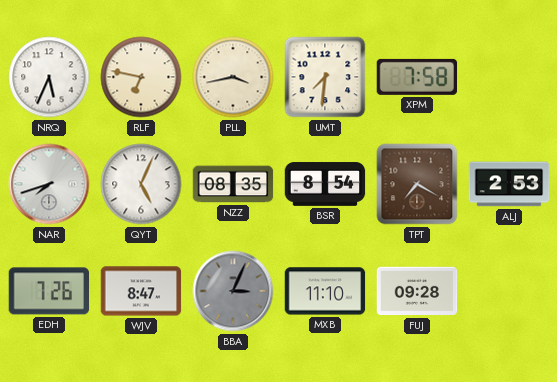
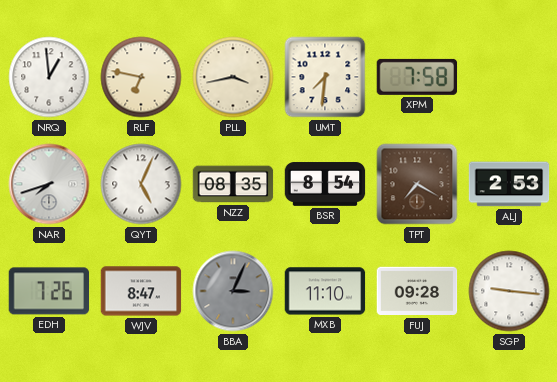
NRQ: 5:34 -> 12:59
SGP: none -> 9:16
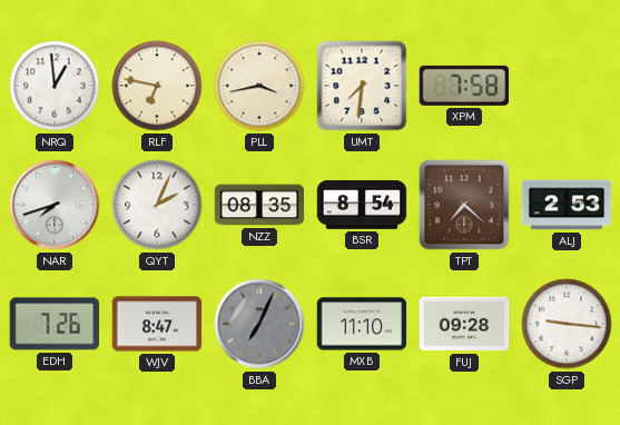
QYT: 5:04 -> 2:04
TPT: 7:20 -> 7:22
BBA: 3:04 -> 7:04
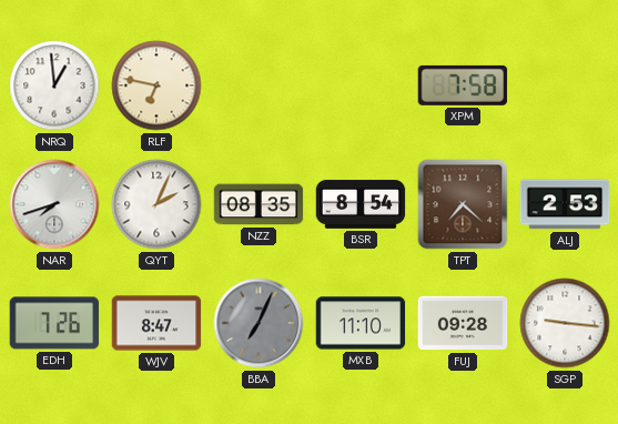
PLL: 3:43 -> none
UMT: 7:31 -> none
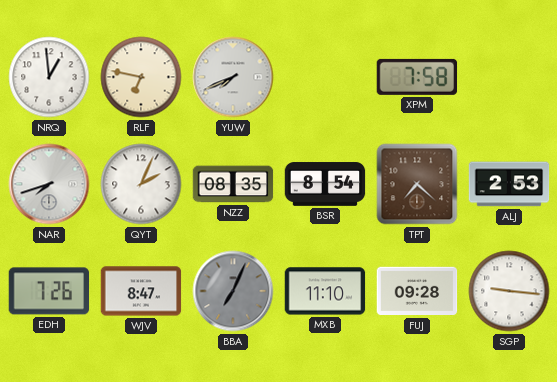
YUW: none -> 7:41
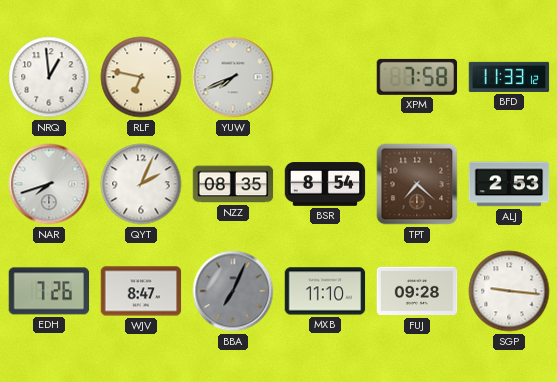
BFD: none -> 11:33
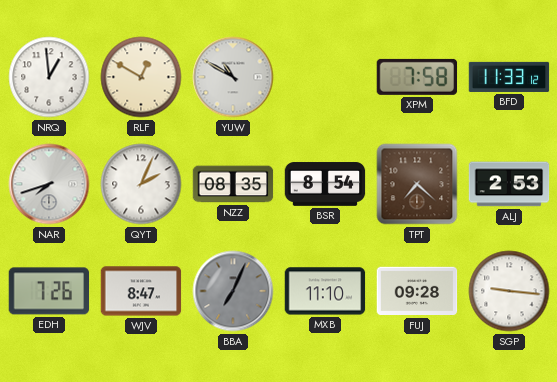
RLF: 6:47 -> 12:50
YUW: 7:41 -> 10:50
